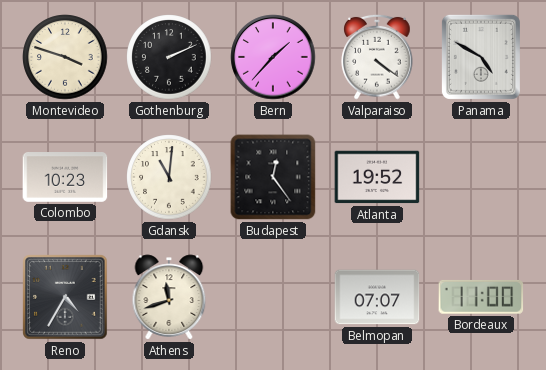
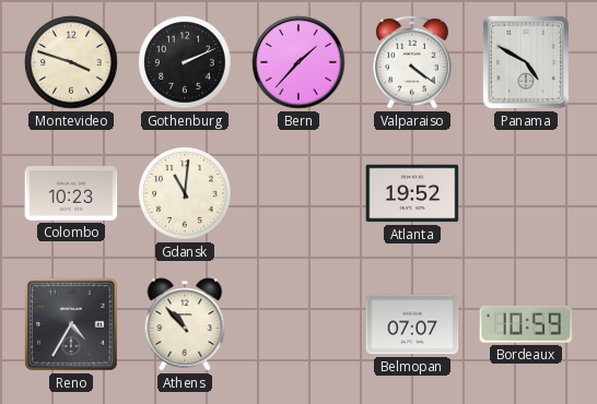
Budapest: 12:24 -> none
Athens: 11:42 -> 10:53
Bordeaux: 11:00 -> 10:59
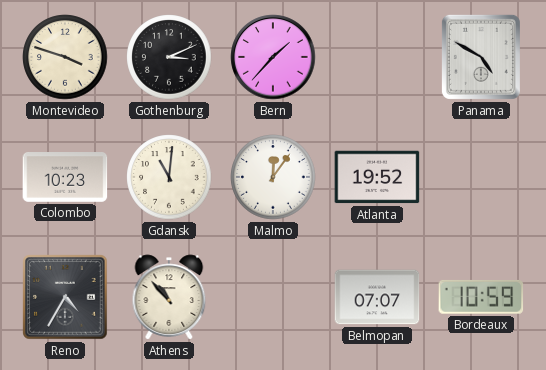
Gothenburg: 2:11 -> 3:11
Valparaiso: 4:21 -> none
Malmo: none -> 12:06
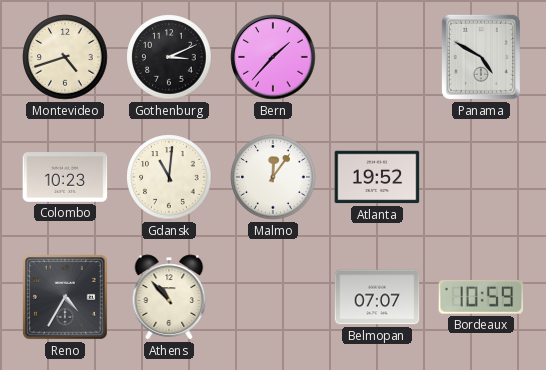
Montevideo: 3:48 -> 4:42
